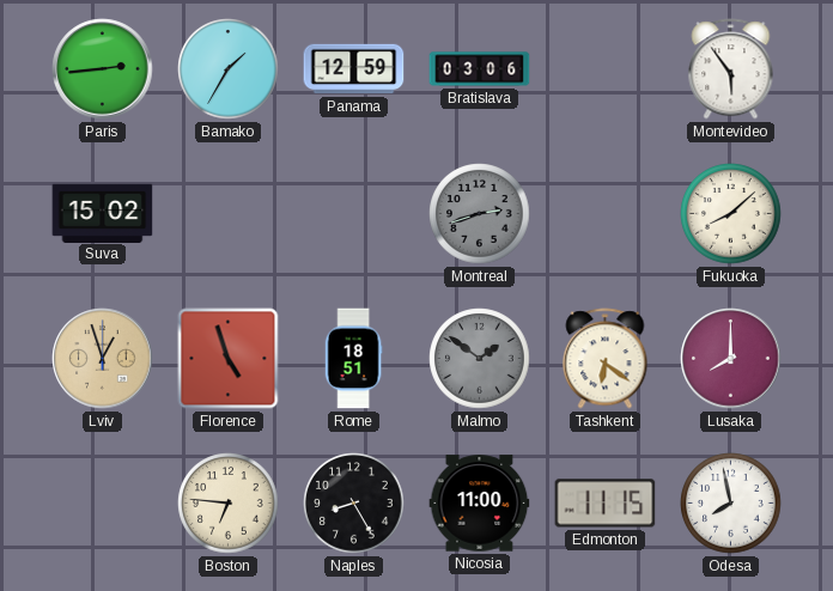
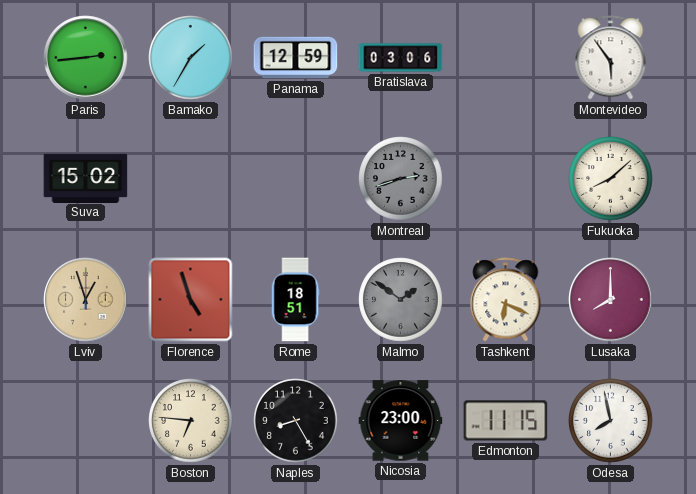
Tashkent: 6:21 -> 6:19
Nicosia: 11:00 -> 23:00
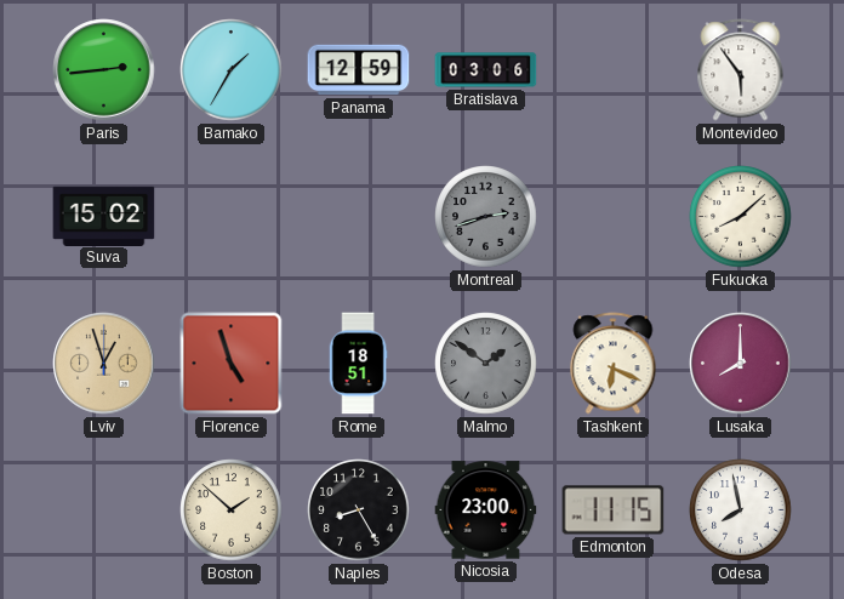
Boston: 6:46 -> 1:52
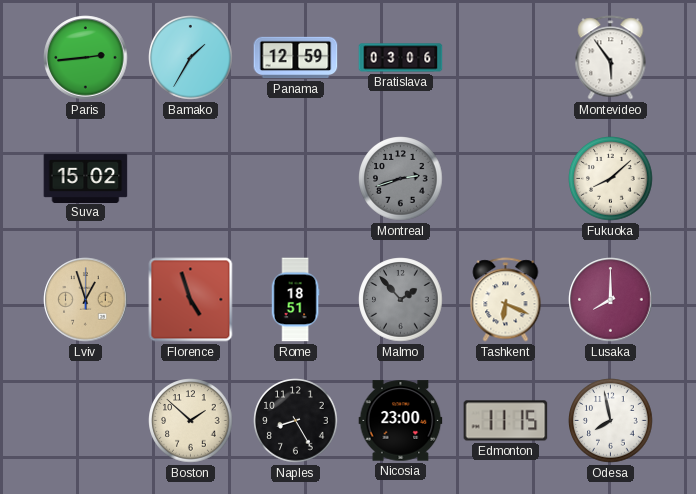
Malmo: 1:51 -> 1:53
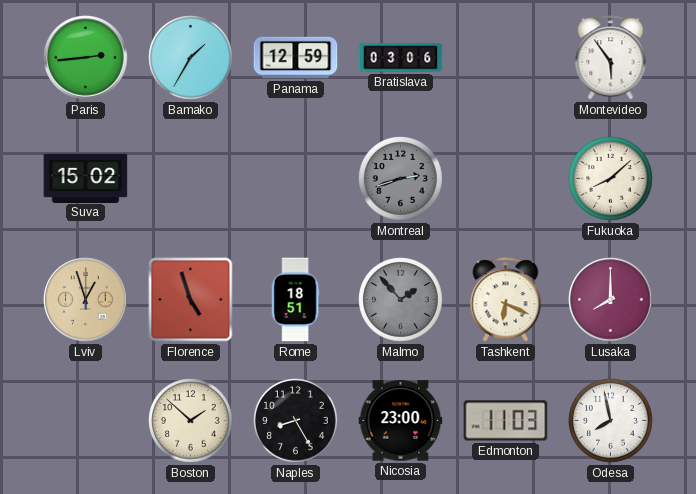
Edmonton: 11:15 -> 11:03
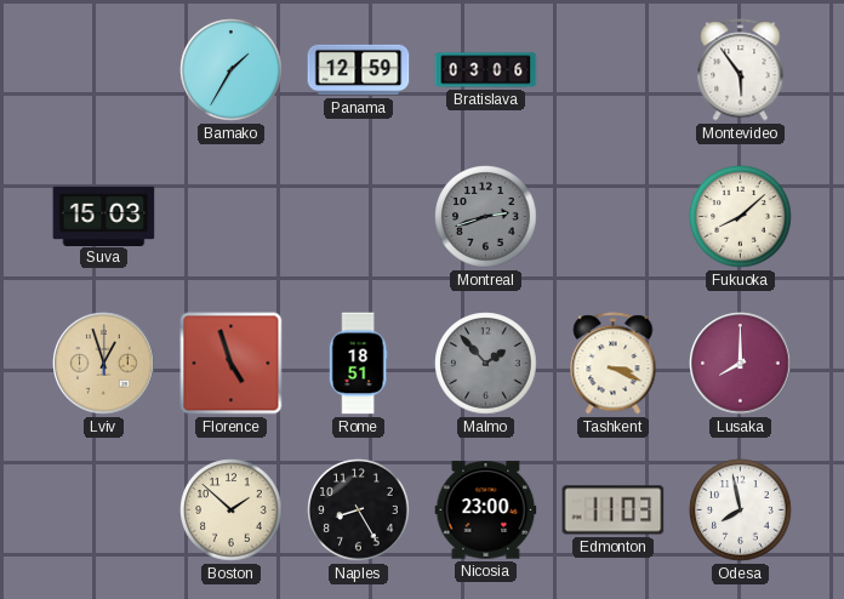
Paris: 2:44 -> none
Suva: 15:02 -> 15:03
Tashkent: 6:19 -> 3:19
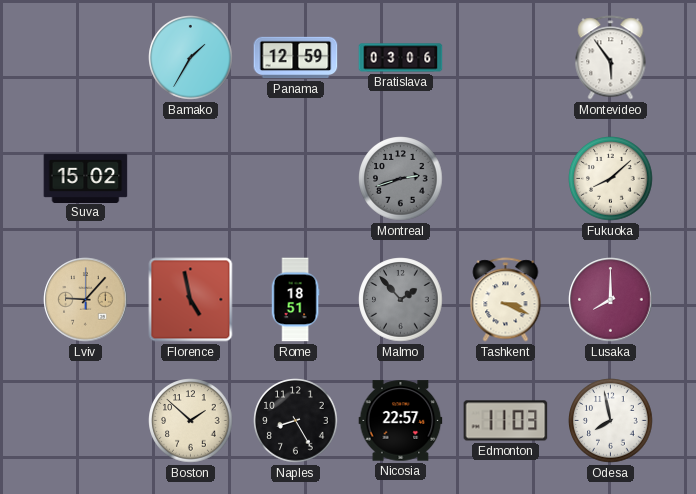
Suva: 15:03 -> 15:02
Lviv: 12:57 -> 9:07
Florence: 4:57 -> 4:58
Nicosia: 23:00 -> 22:57
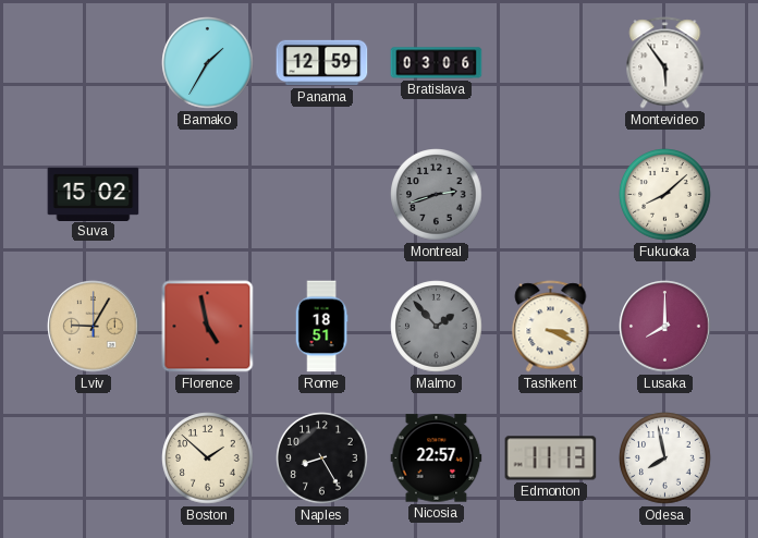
Lviv: 9:07 -> 9:05
Edmonton: 11:03 -> 11:13
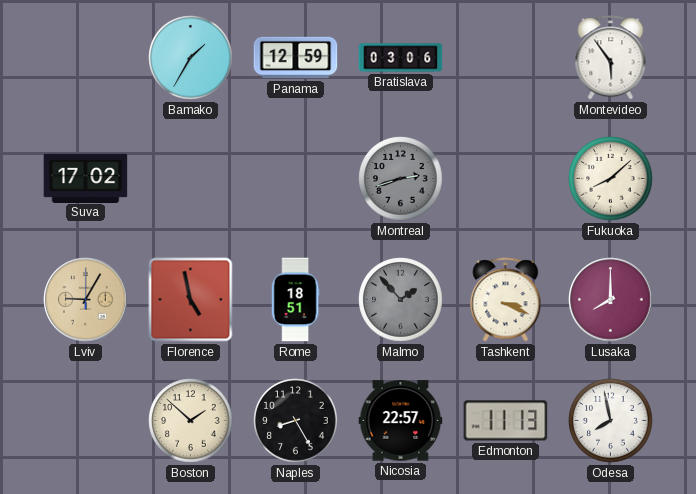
Suva: 15:02 -> 17:02
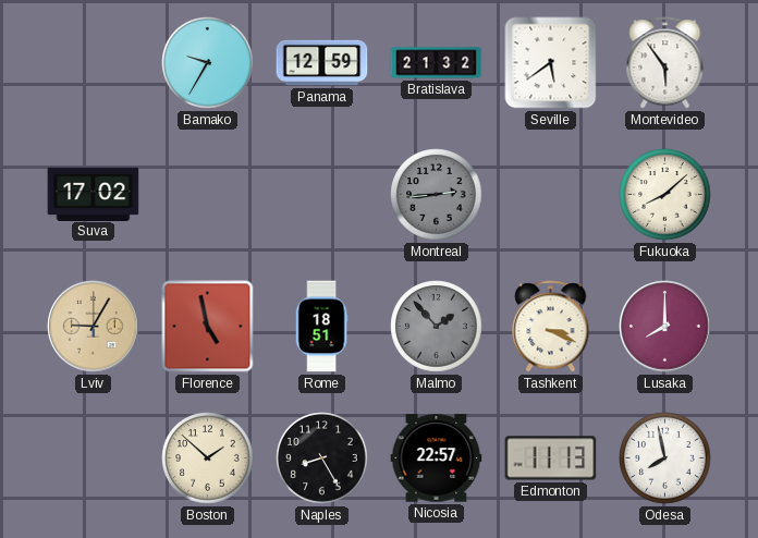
Bamako: 1:35 -> 9:35
Bratislava: 03:06 -> 21:32
Seville: none -> 5:39
Montreal: 2:42 -> 2:44
